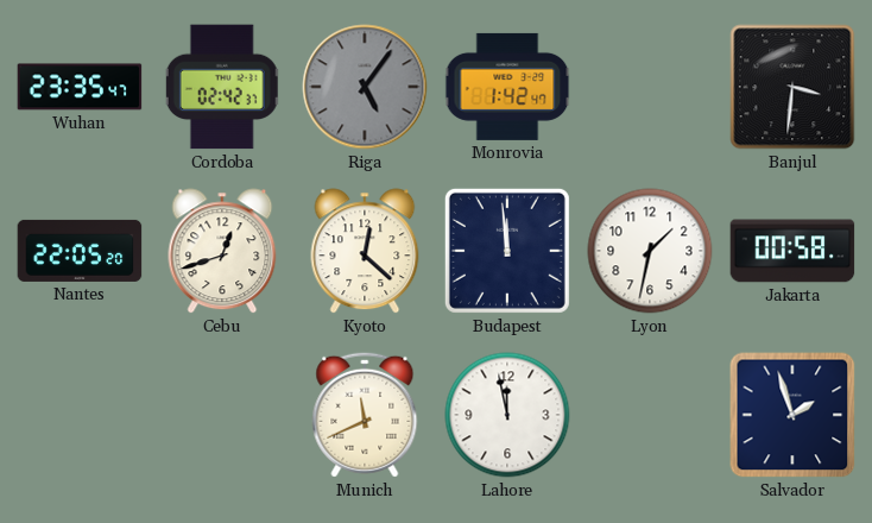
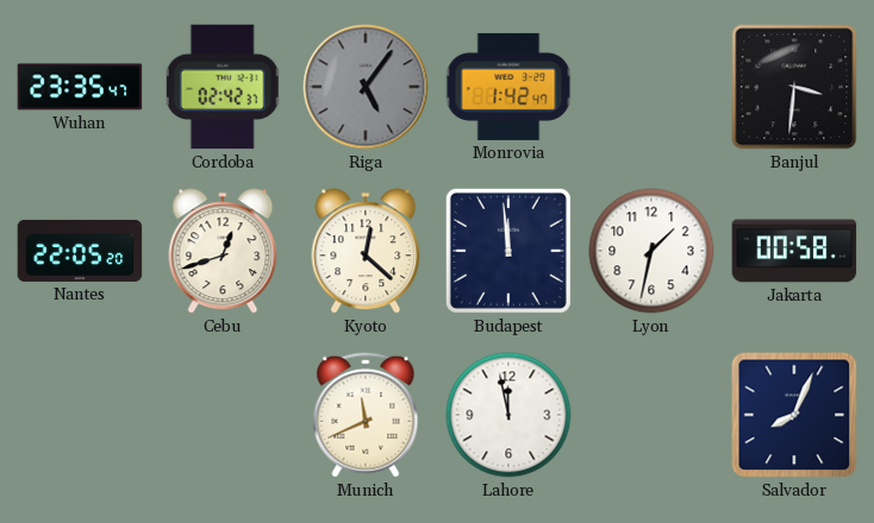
Salvador: 1:57 -> 8:04
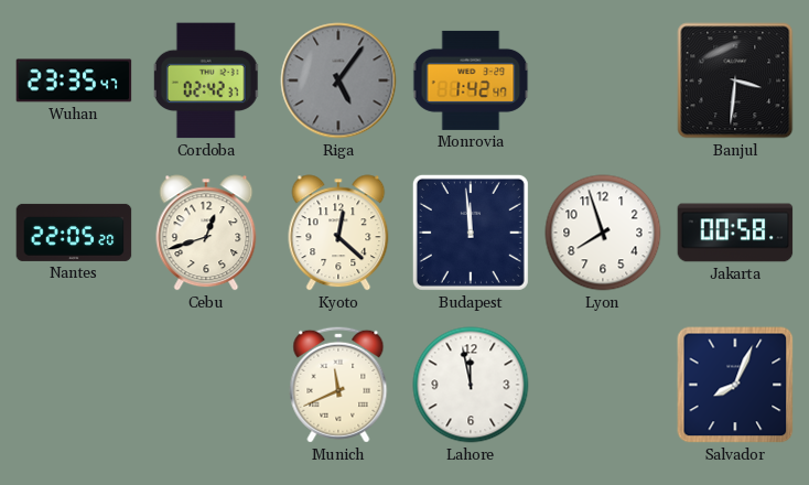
Lyon: 1:32 -> 7:57
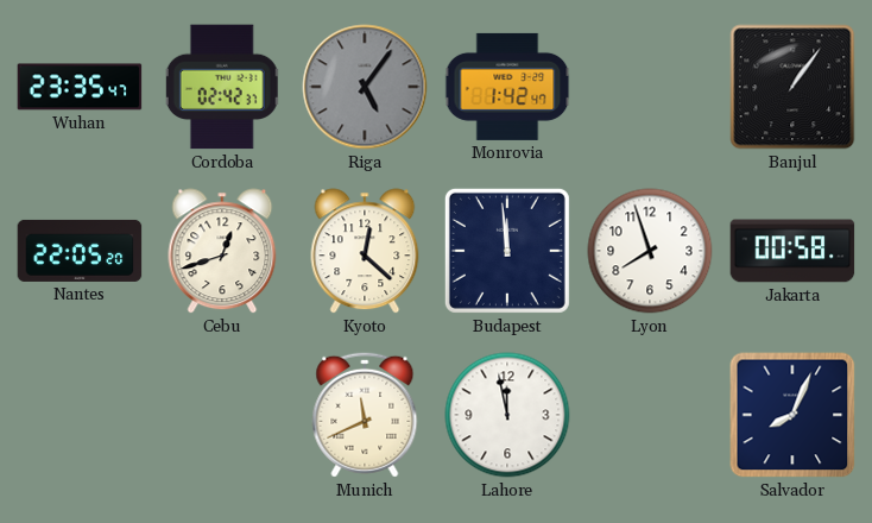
Banjul: 3:31 -> 1:06
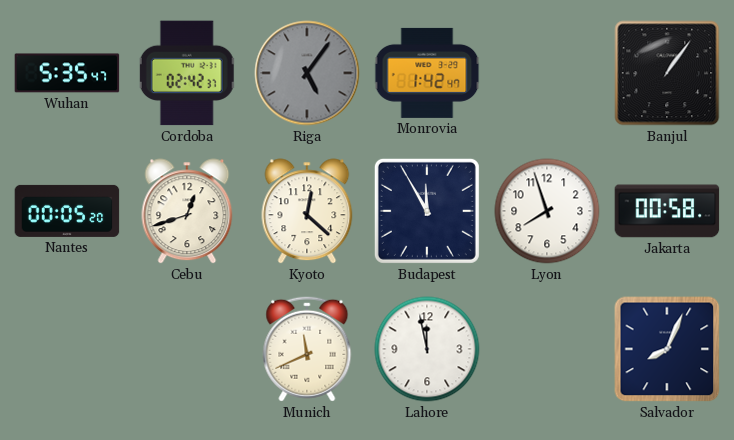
Wuhan: 23:35 -> 5:35
Nantes: 22:05 -> 00:05
Budapest: 11:59 -> 11:55
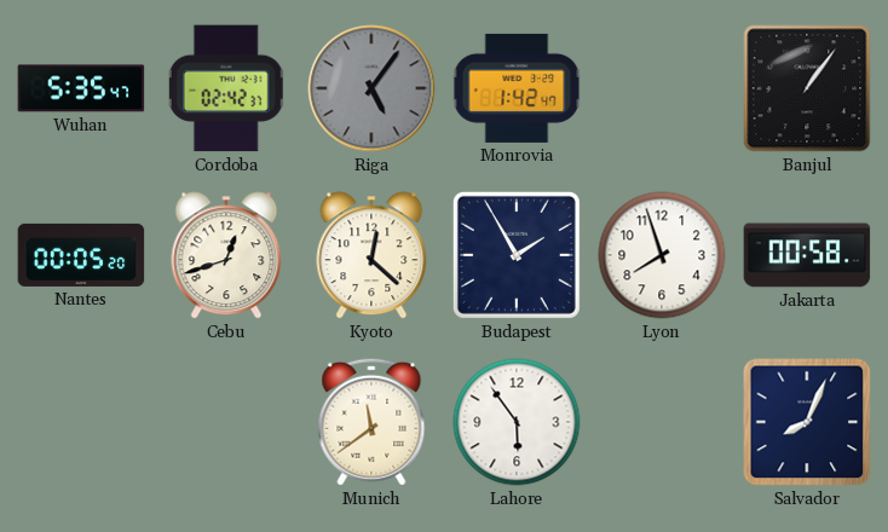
Budapest: 11:55 -> 1:55
Munich: 11:41 -> 11:39
Lahore: 11:58 -> 5:54
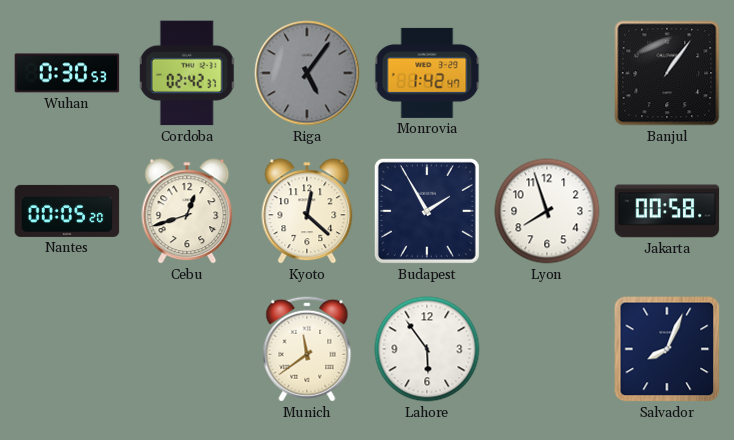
Wuhan: 5:35 -> 0:30
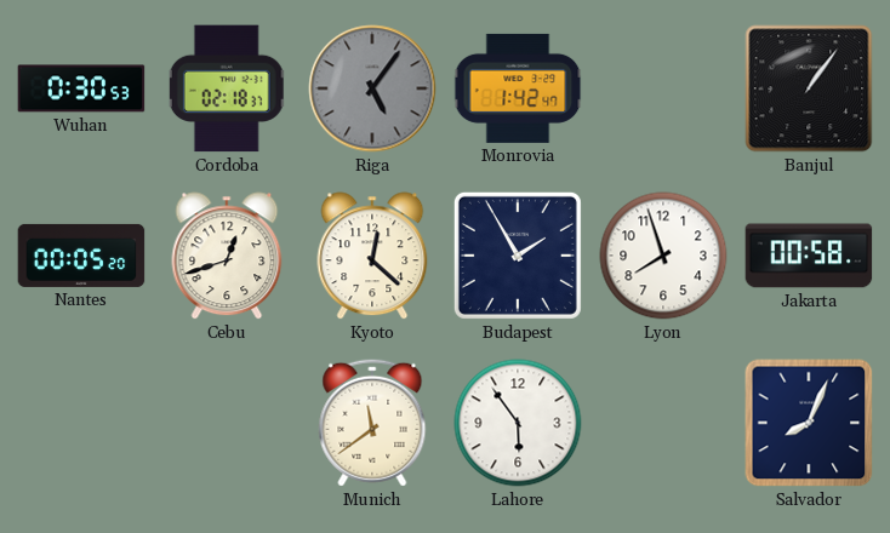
Cordoba: 02:42 -> 02:18
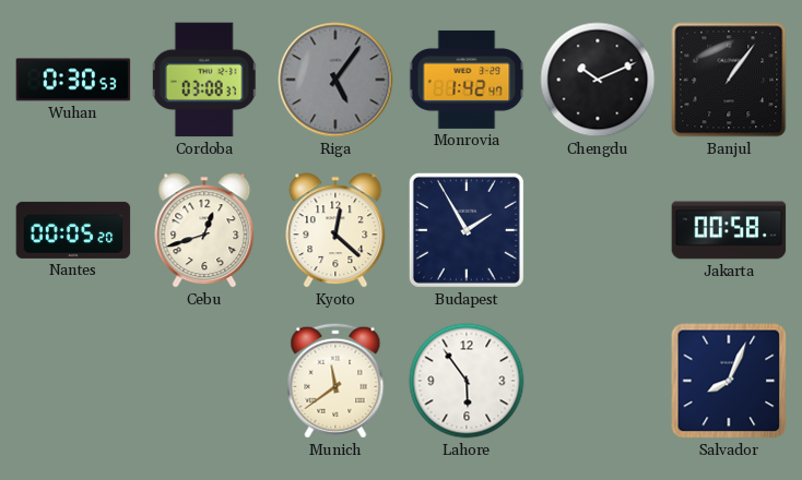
Cordoba: 02:18 -> 03:08
Chengdu: none -> 10:11
Lyon: 7:57 -> none
